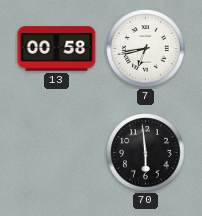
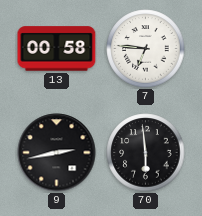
7: 6:43 -> 6:46
9: none -> 2:43
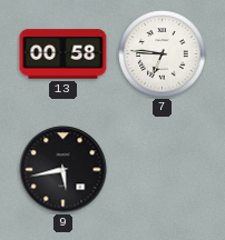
9: 2:43 -> 5:43
70: 5:59 -> none
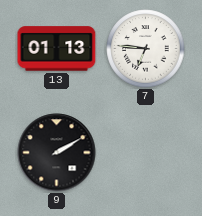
13: 00:58 -> 01:13
9: 5:43 -> 2:10
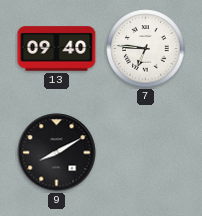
13: 01:13 -> 09:40
9: 2:10 -> 8:10
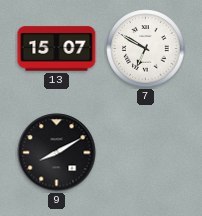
13: 09:40 -> 15:07
7: 6:46 -> 6:50
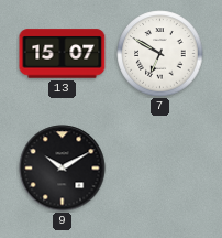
9: 8:10 -> 10:10
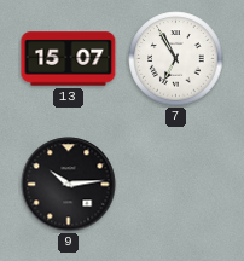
7: 6:50 -> 6:55
9: 10:10 -> 10:14
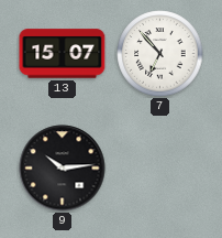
7: 6:55 -> 6:53
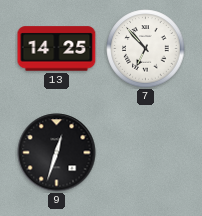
13: 15:07 -> 14:25
9: 10:14 -> 12:33
